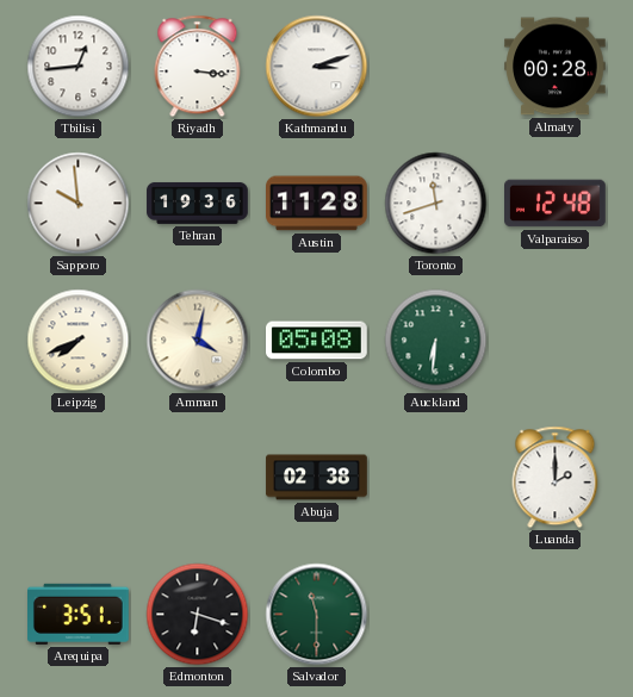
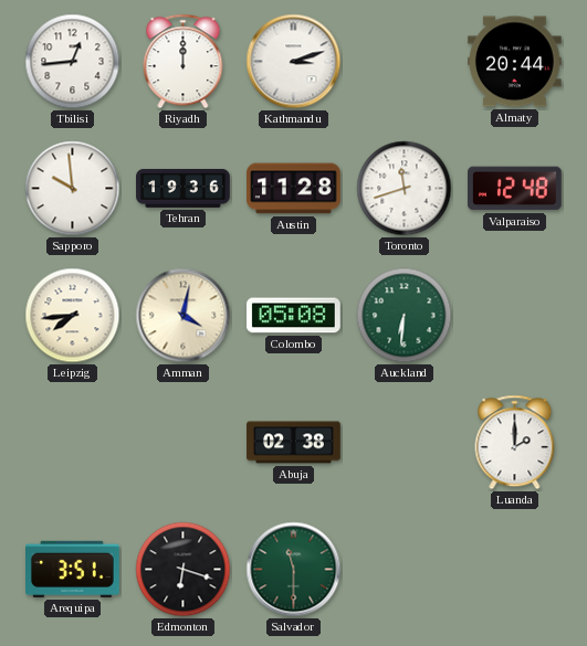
Riyadh: 3:16 -> 12:00
Almaty: 00:28 -> 20:44
Leipzig: 7:41 -> 7:44
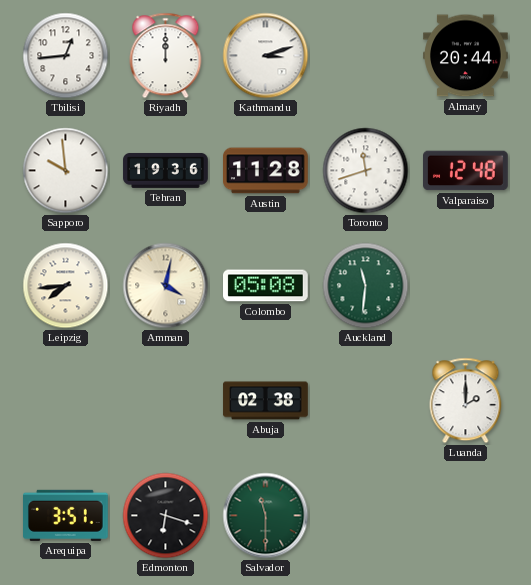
Auckland: 6:31 -> 11:31
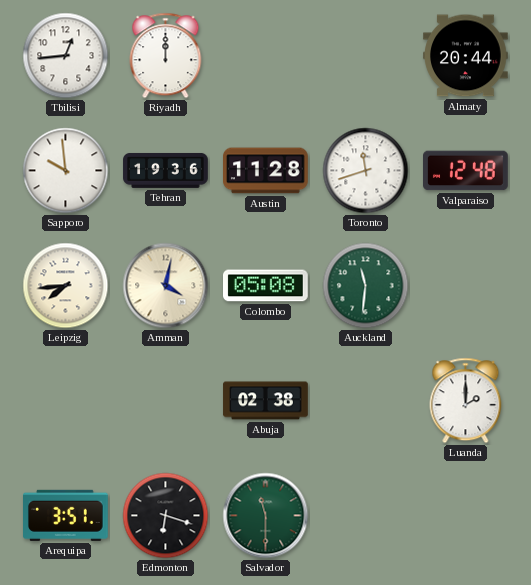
Kathmandu: 3:12 -> none
